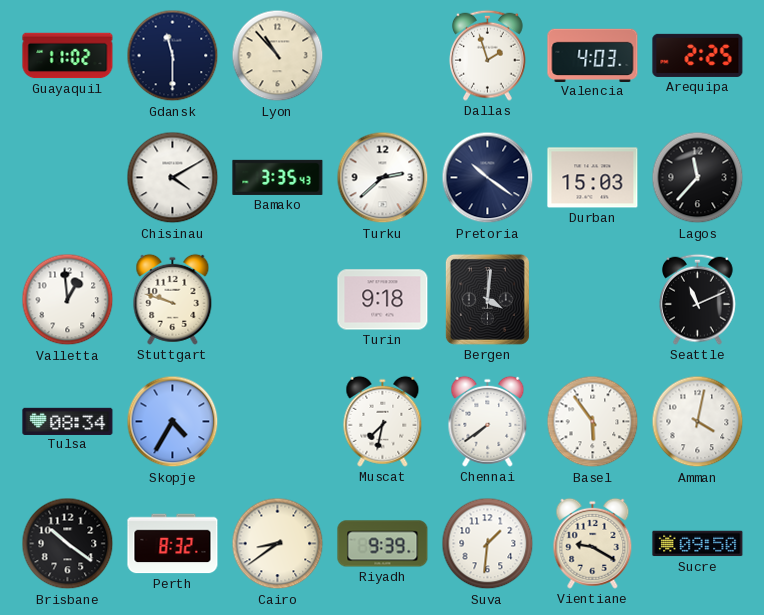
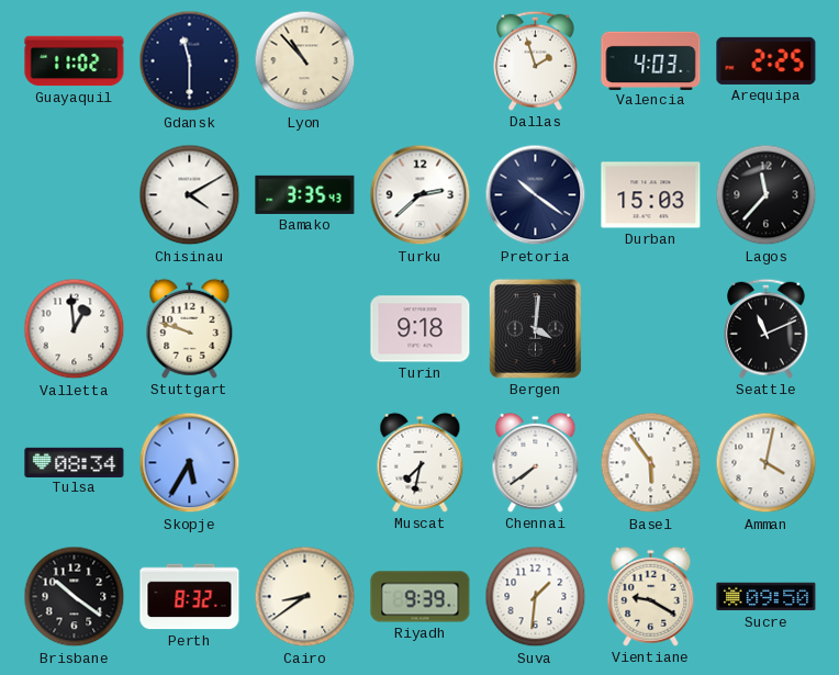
Skopje: 4:35 -> 5:35
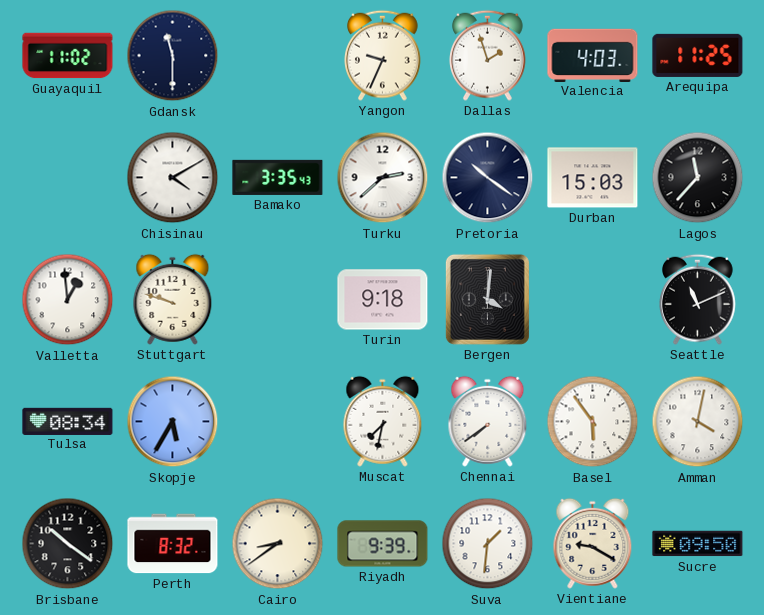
Lyon: 10:53 -> none
Yangon: none -> 9:34
Arequipa: 2:25 -> 11:25
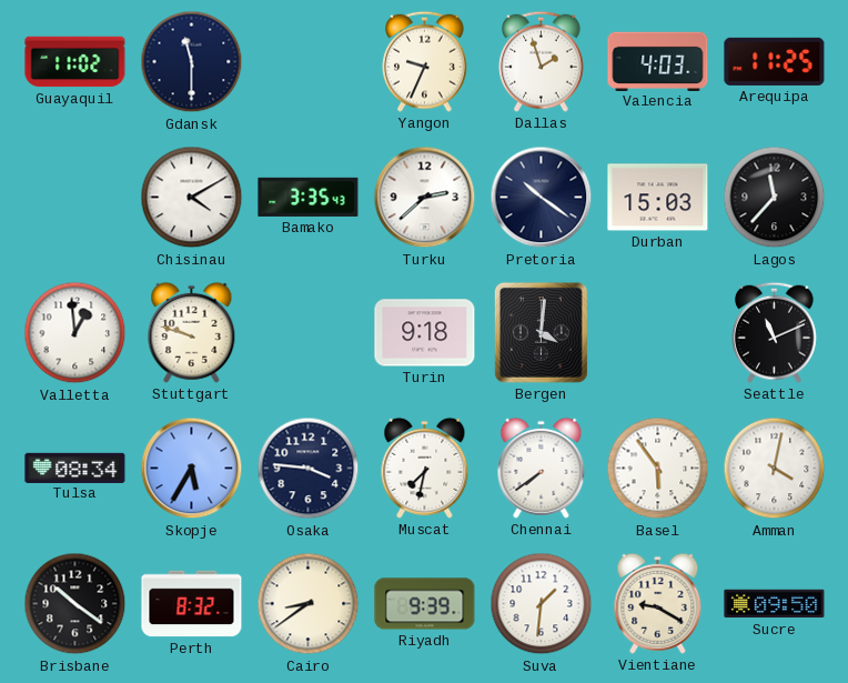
Osaka: none -> 3:46
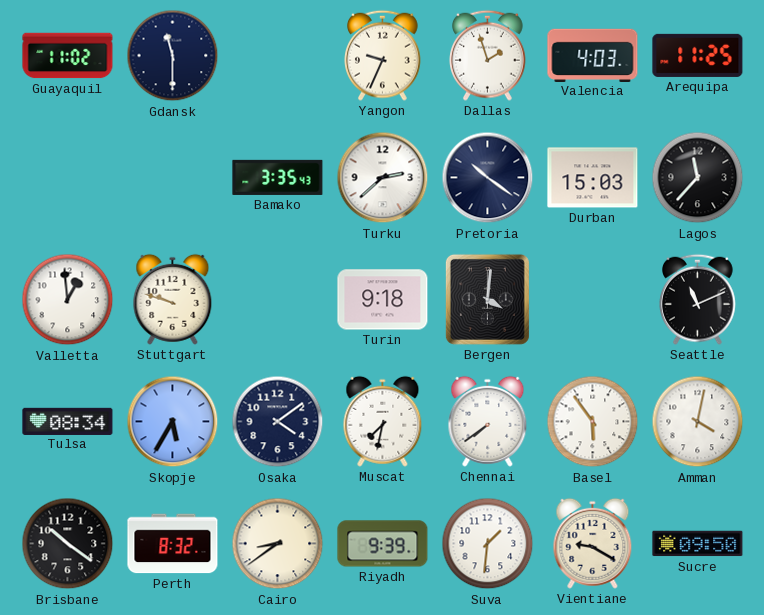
Chisinau: 4:10 -> none
Osaka: 3:46 -> 4:09
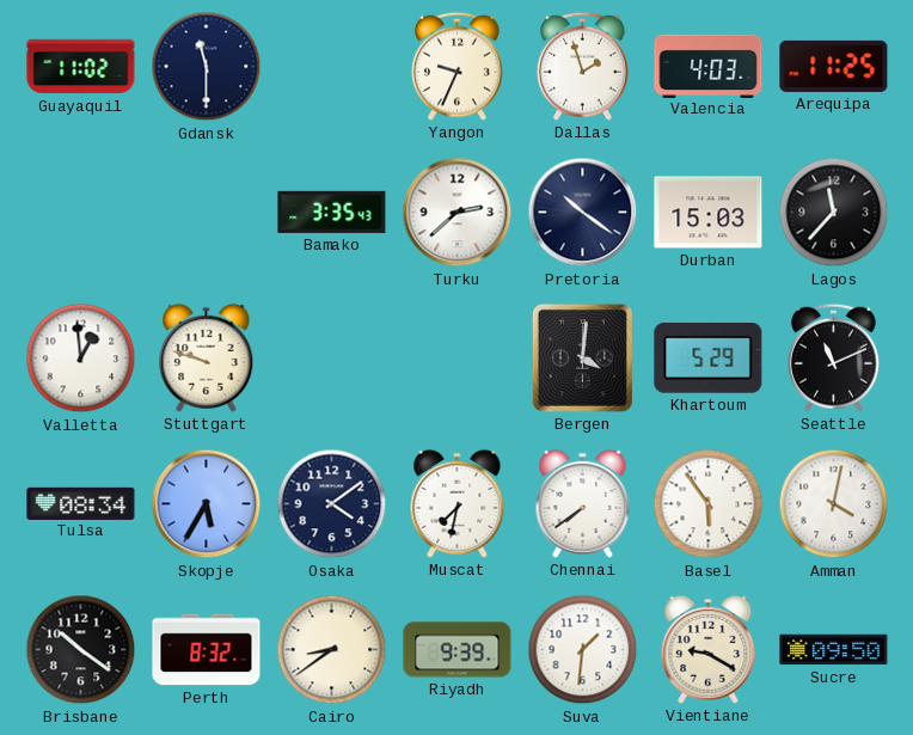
Turin: 9:18 -> none
Khartoum: none -> 5:29
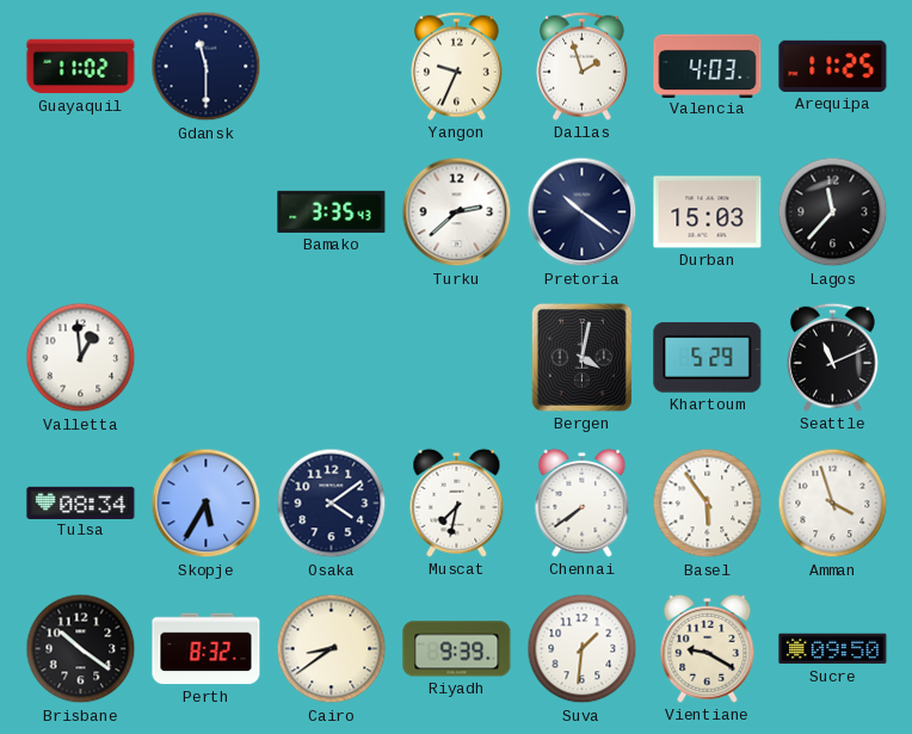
Stuttgart: 9:48 -> none
Bergen: 4:01 -> 4:02
Amman: 4:02 -> 3:57
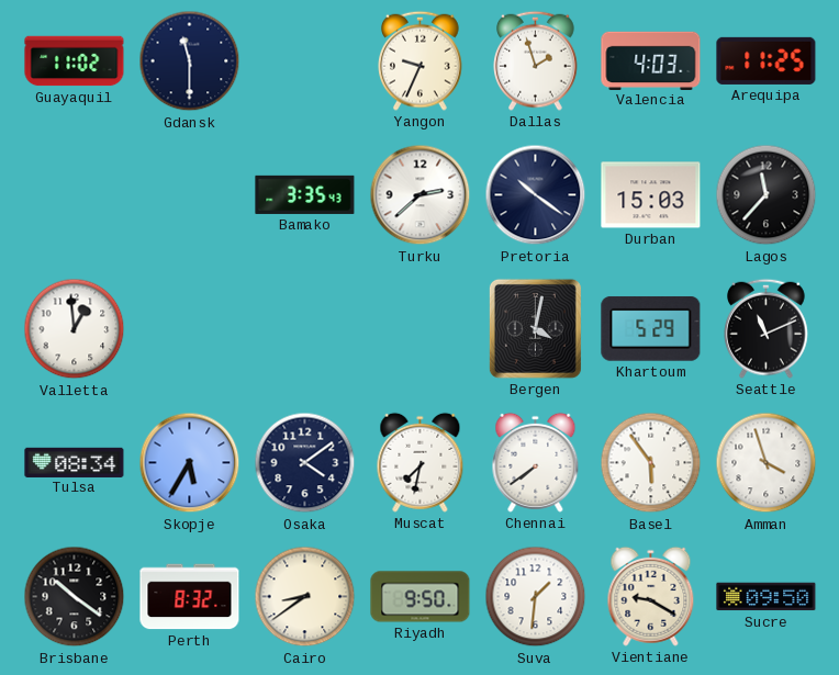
Riyadh: 9:39 -> 9:50
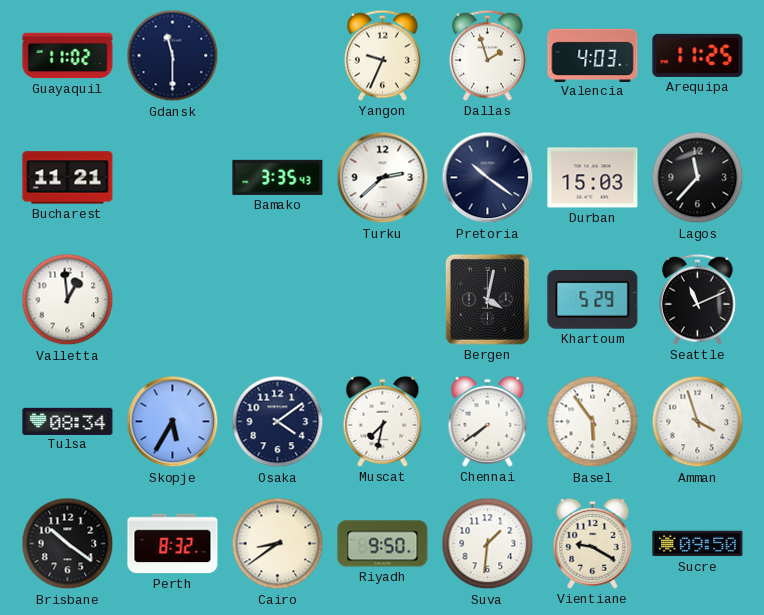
Bucharest: none -> 11:21
